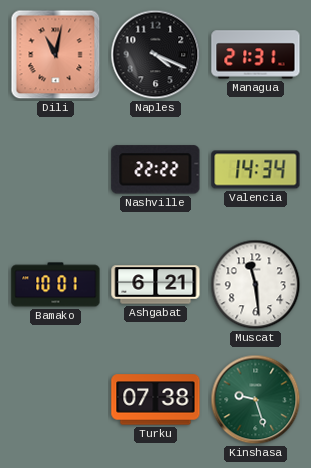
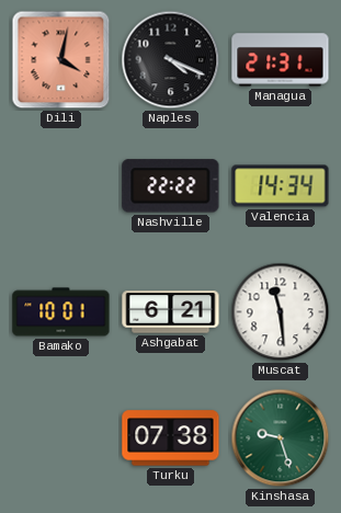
Dili: 11:02 -> 4:02
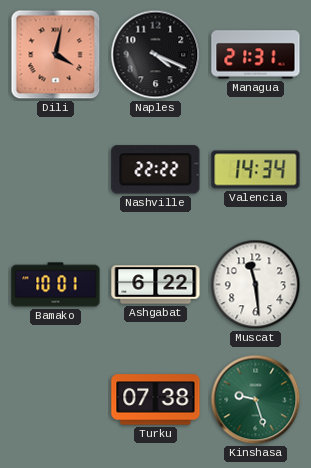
Ashgabat: 6:21 -> 6:22
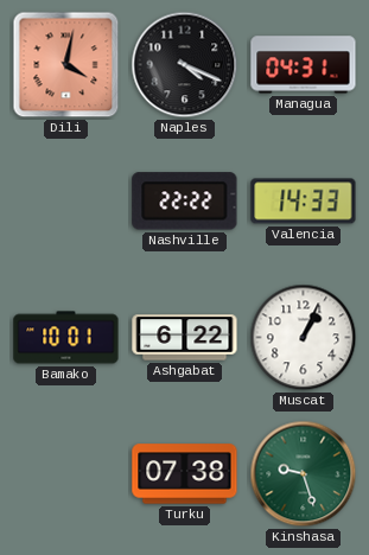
Managua: 21:31 -> 04:31
Valencia: 14:34 -> 14:33
Muscat: 11:29 -> 1:04
